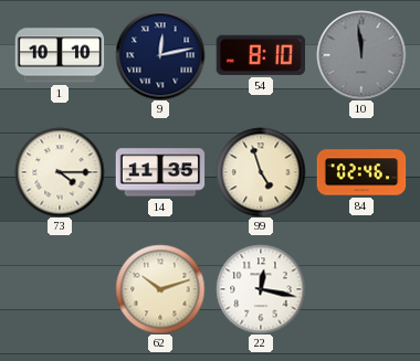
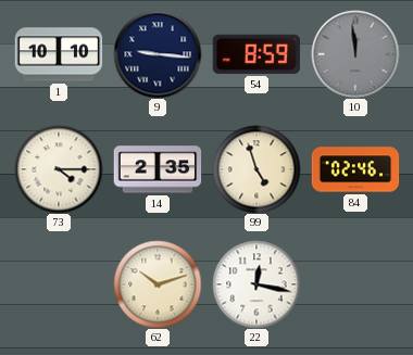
9: 12:13 -> 9:16
54: 8:10 -> 8:59
14: 11:35 -> 2:35
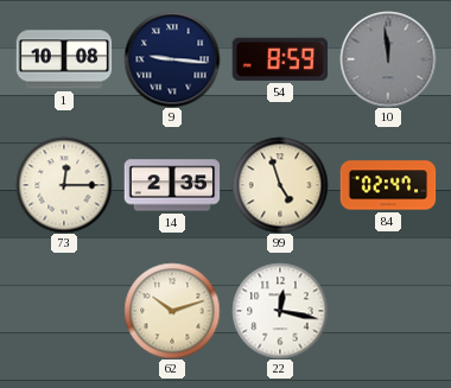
1: 10:10 -> 10:08
73: 4:15 -> 12:15
84: 02:46 -> 02:47
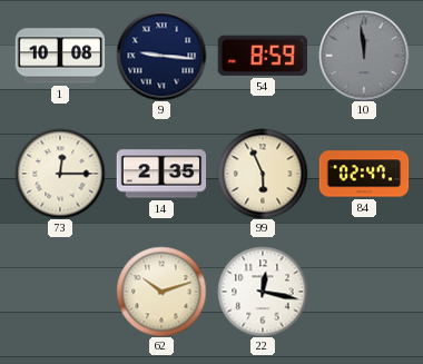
99: 4:57 -> 5:56
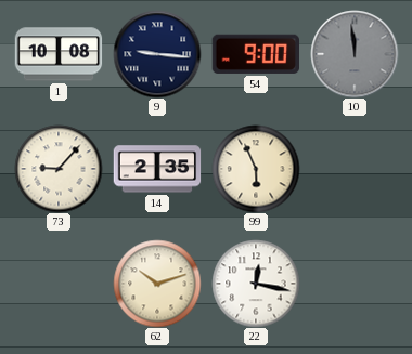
54: 8:59 -> 9:00
73: 12:15 -> 9:07
84: 02:47 -> none
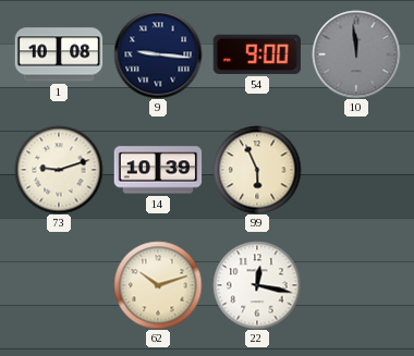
73: 9:07 -> 9:12
14: 2:35 -> 10:39
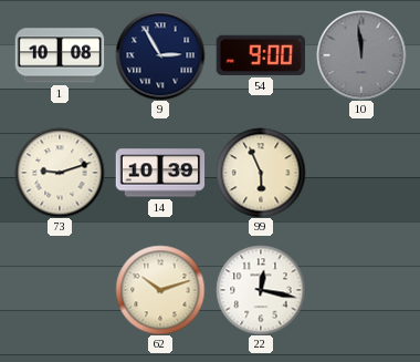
9: 9:16 -> 2:55
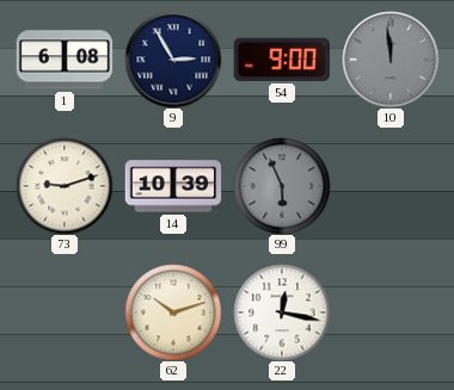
1: 10:08 -> 6:08
99 dial: cream -> grey
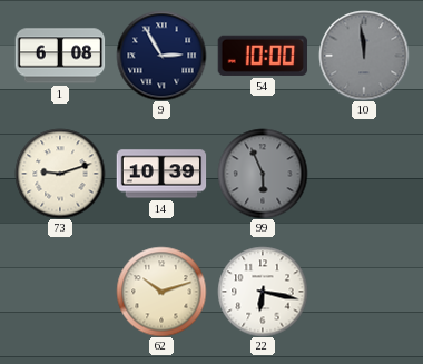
54: 9:00 -> 10:00
22: 12:17 -> 6:17
